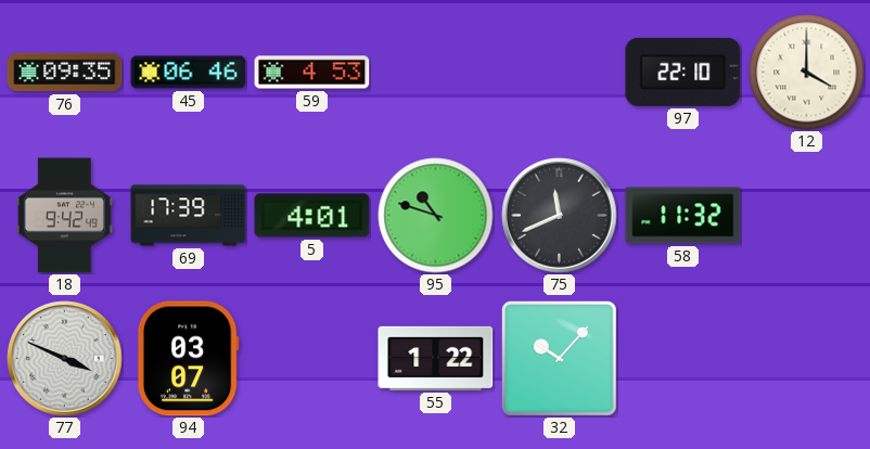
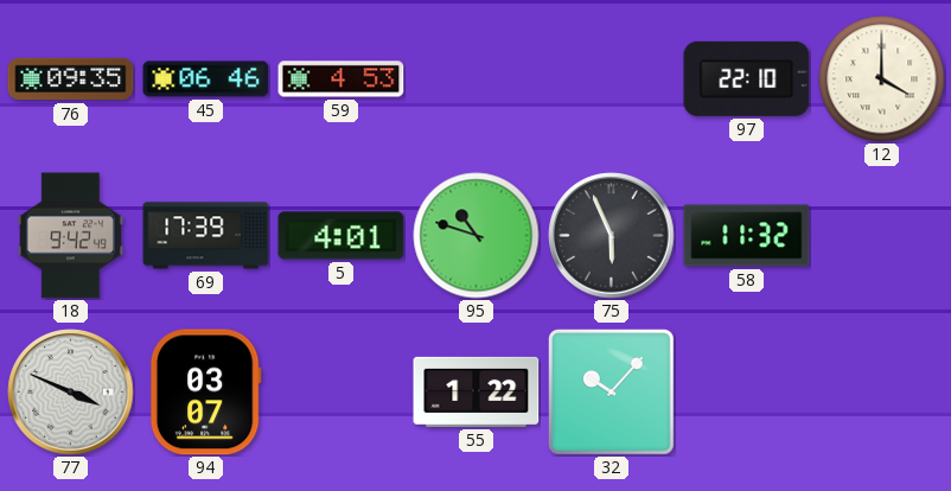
75: 11:41 -> 5:56
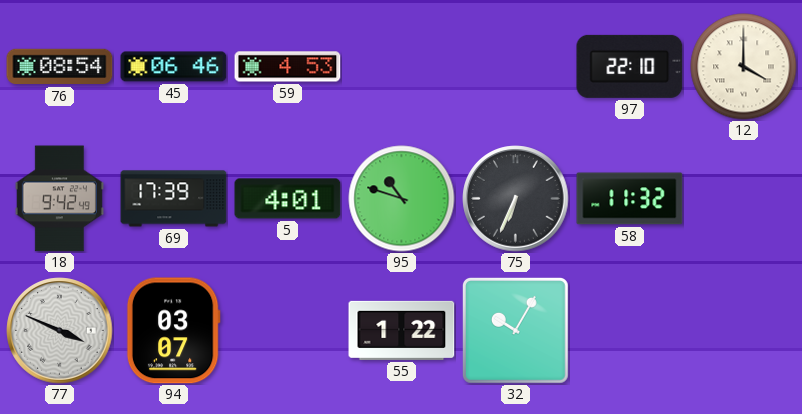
76: 09:35 -> 08:54
75: 5:56 -> 6:34
32: 10:07 -> 10:05
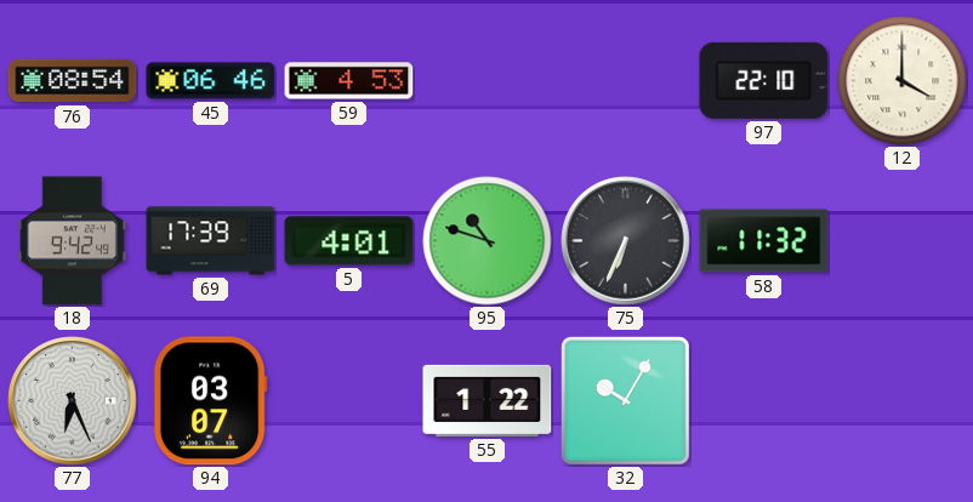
77: 3:49 -> 6:26
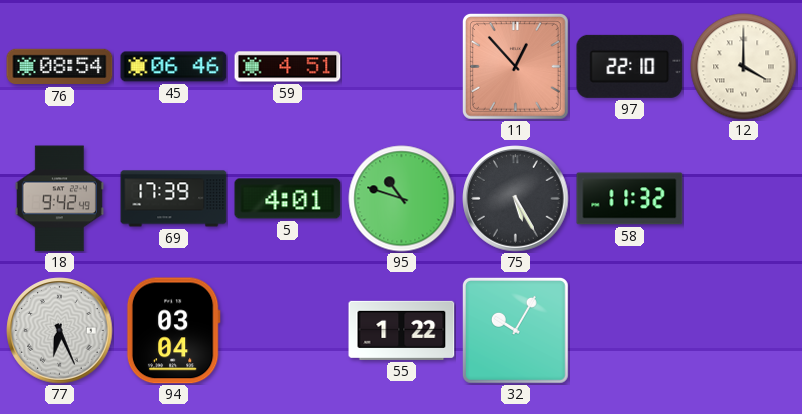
59: 4:53 -> 4:51
11: none -> 12:53
75: 6:34 -> 5:25
94: 03:07 -> 03:04
